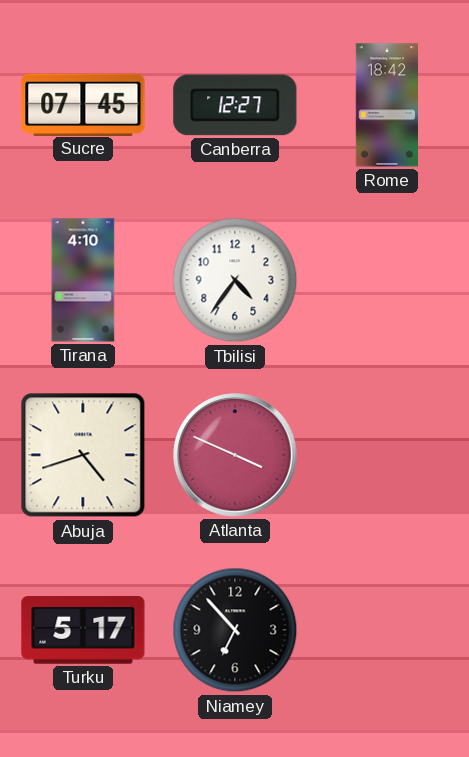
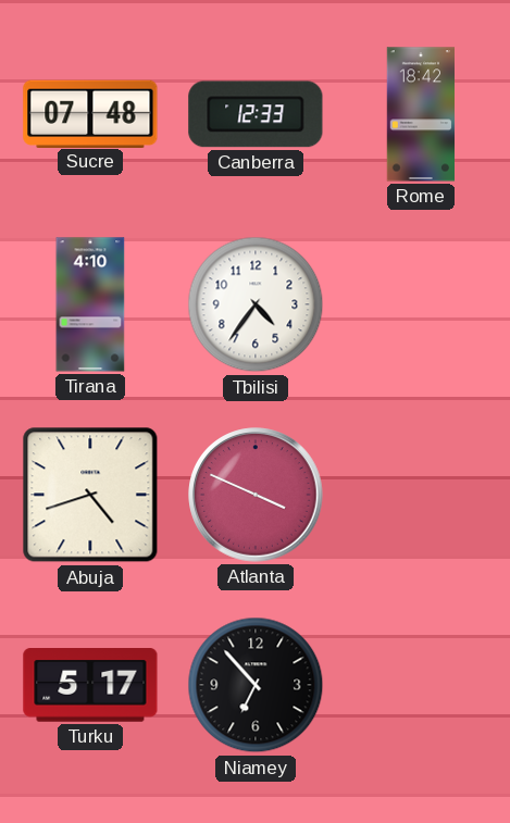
Sucre: 07:45 -> 07:48
Canberra: 12:27 -> 12:33
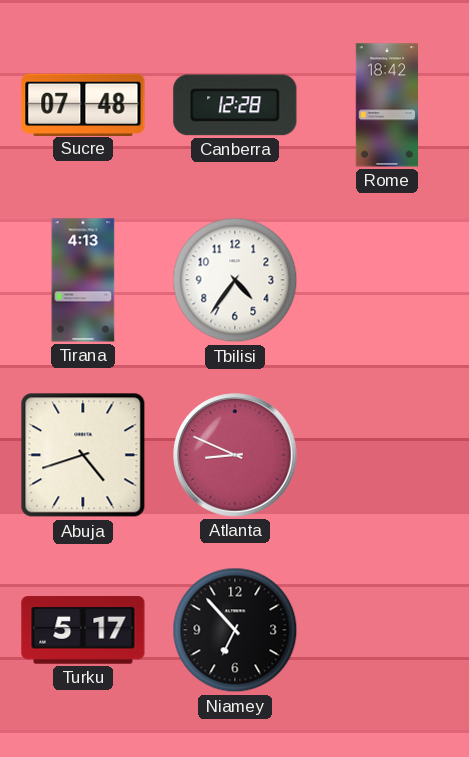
Canberra: 12:33 -> 12:28
Tirana: 4:10 -> 4:13
Atlanta: 3:49 -> 8:49
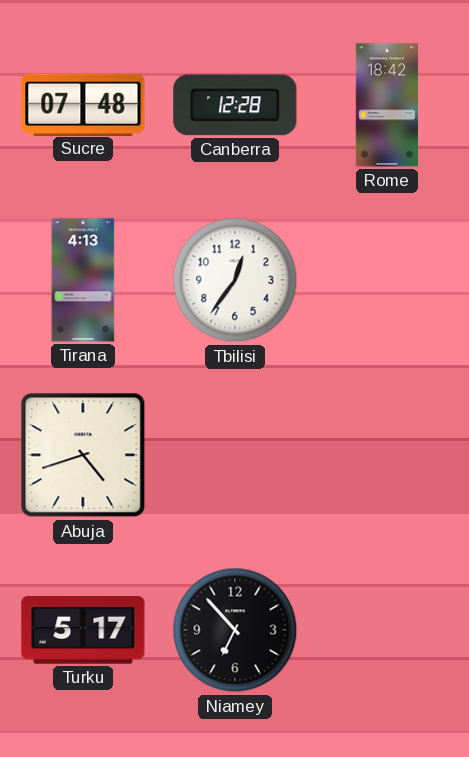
Tbilisi: 4:36 -> 12:36
Atlanta: 8:49 -> none
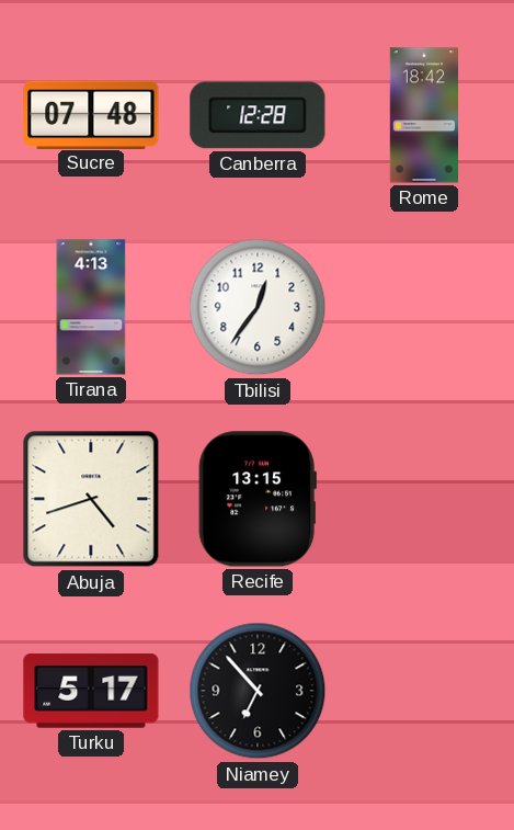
Recife: none -> 13:15
